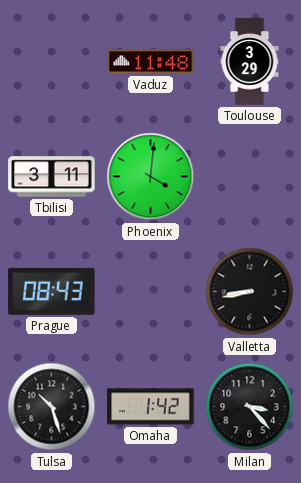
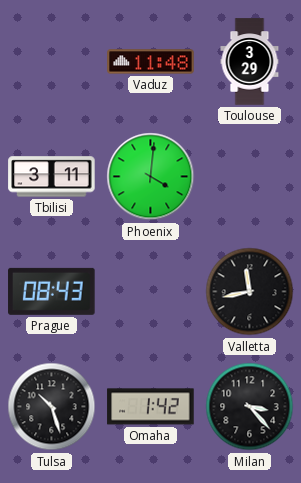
Valletta: 8:43 -> 11:43
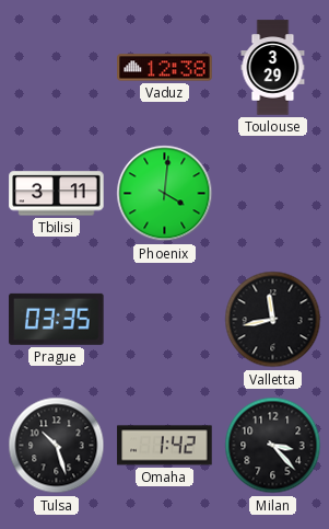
Vaduz: 11:48 -> 12:38
Prague: 08:43 -> 03:35
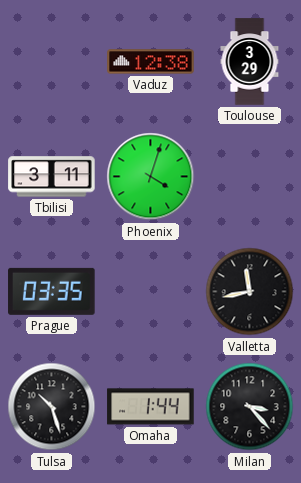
Phoenix: 4:01 -> 4:03
Omaha: 1:42 -> 1:44
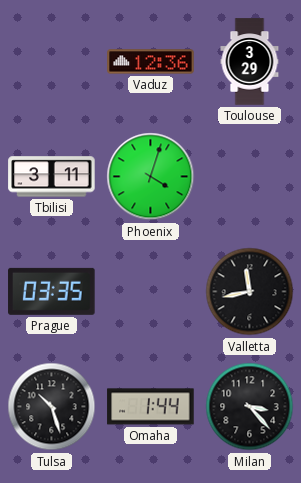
Vaduz: 12:38 -> 12:36
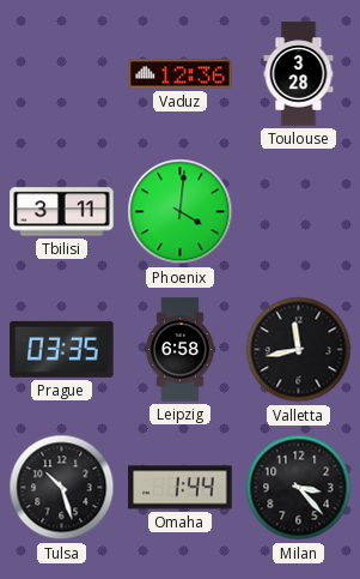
Toulouse: 3:29 -> 3:28
Phoenix: 4:03 -> 4:01
Leipzig: none -> 6:58
